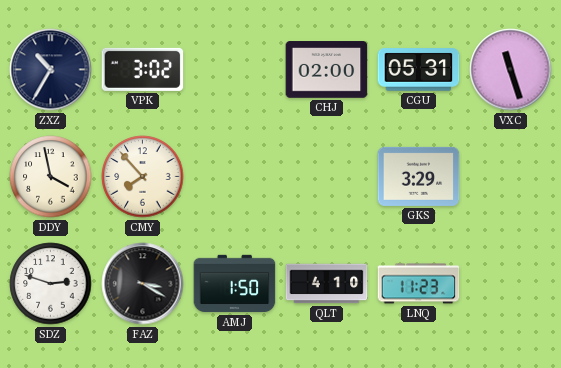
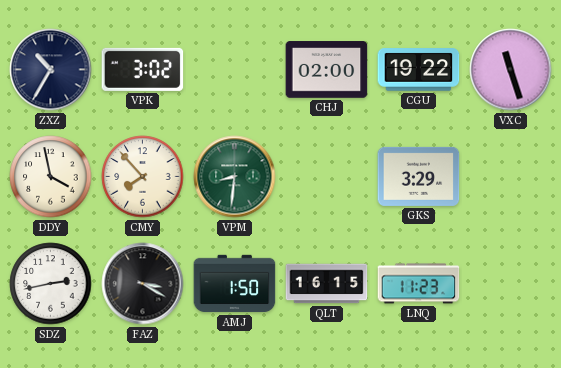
CGU: 05:31 -> 19:22
VPM: none -> 8:31
SDZ: 2:48 -> 2:43
QLT: 4:10 -> 16:15
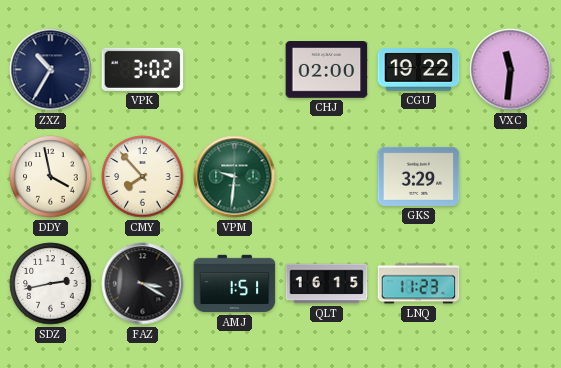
VXC: 11:27 -> 11:31
VPM: 8:31 -> 9:31
AMJ: 1:50 -> 1:51
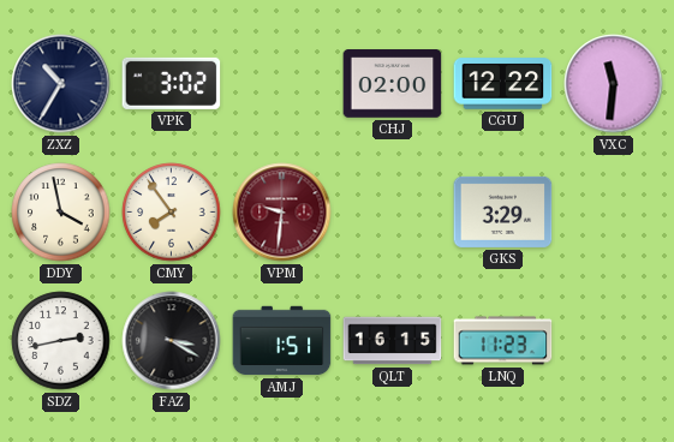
CGU: 19:22 -> 12:22
CMY: 7:53 -> 7:54
VPM dial: green -> burgundy
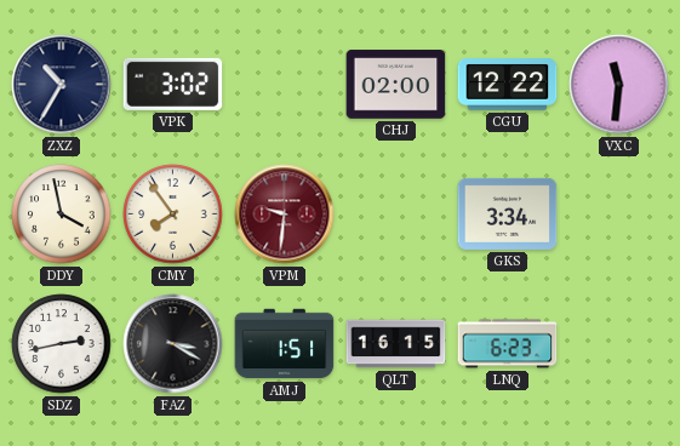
GKS: 3:29 -> 3:34
LNQ: 11:23 -> 6:23
